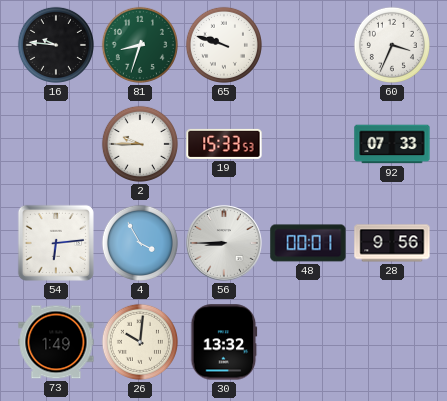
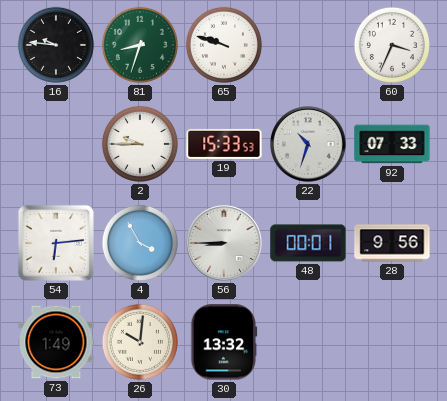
22: none -> 10:33
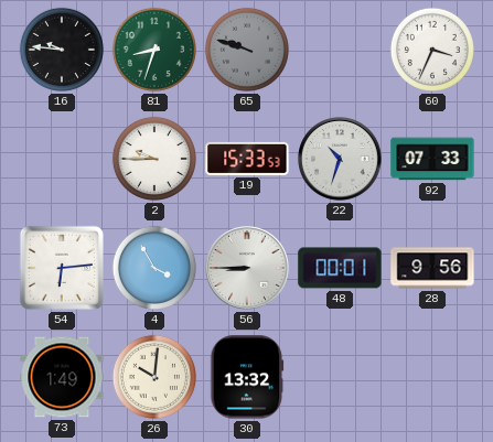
65 dial: white -> grey
